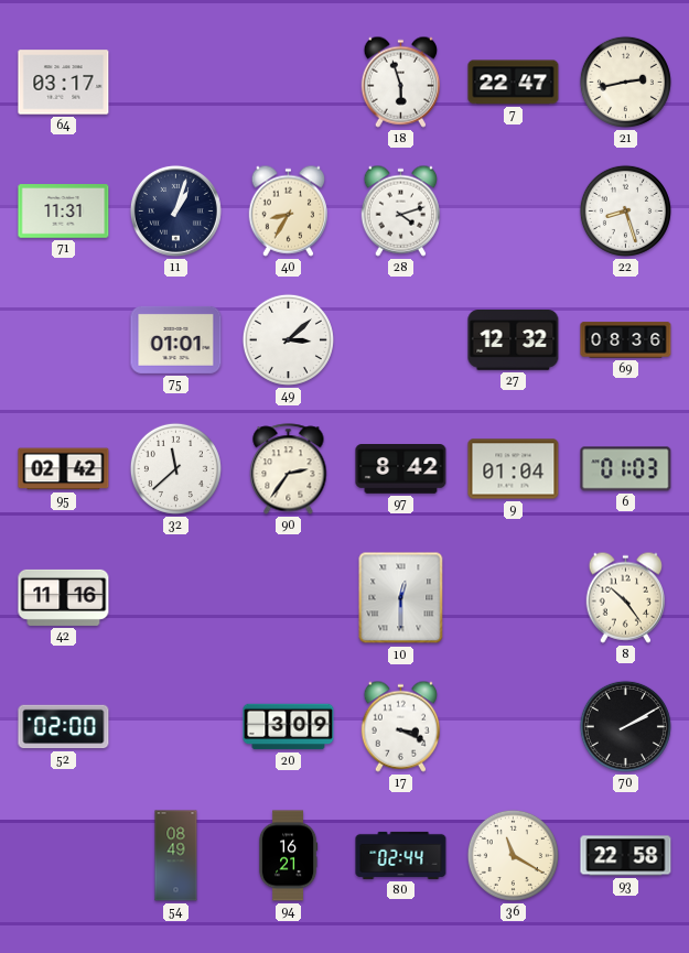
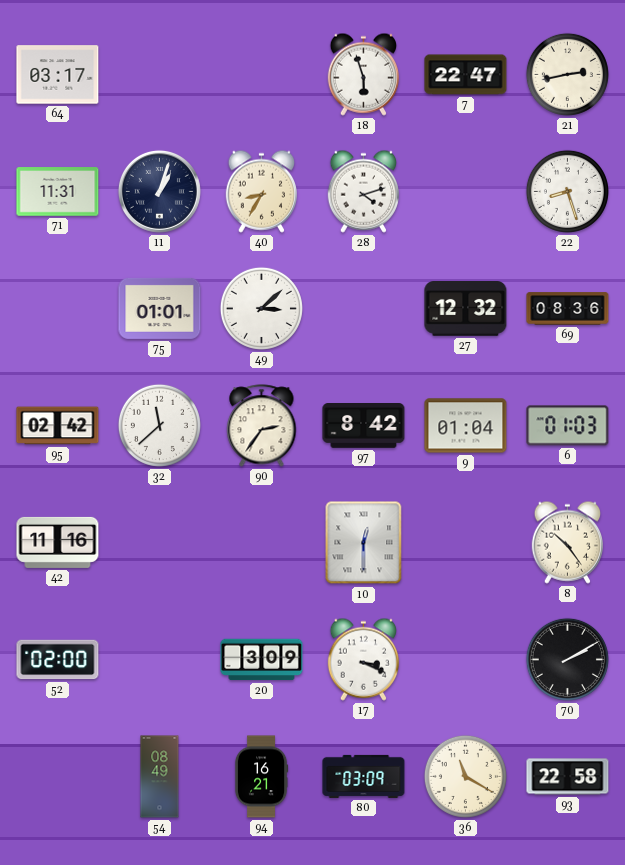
80: 02:44 -> 03:09
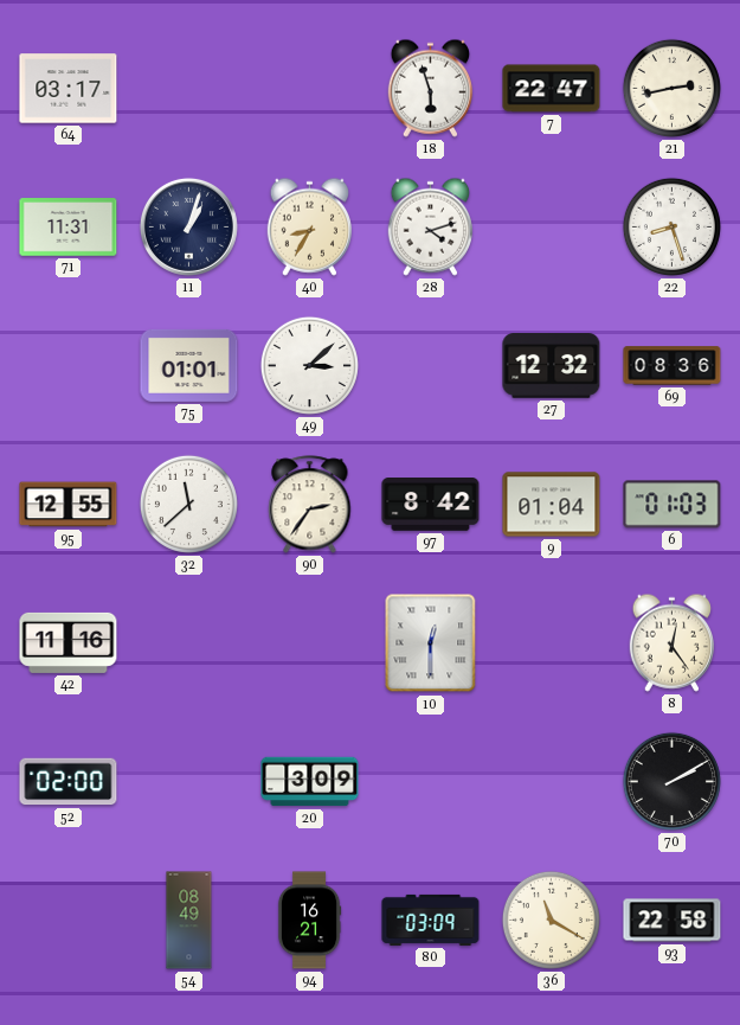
95: 02:42 -> 12:55
8: 10:24 -> 12:24
17: 3:19 -> none
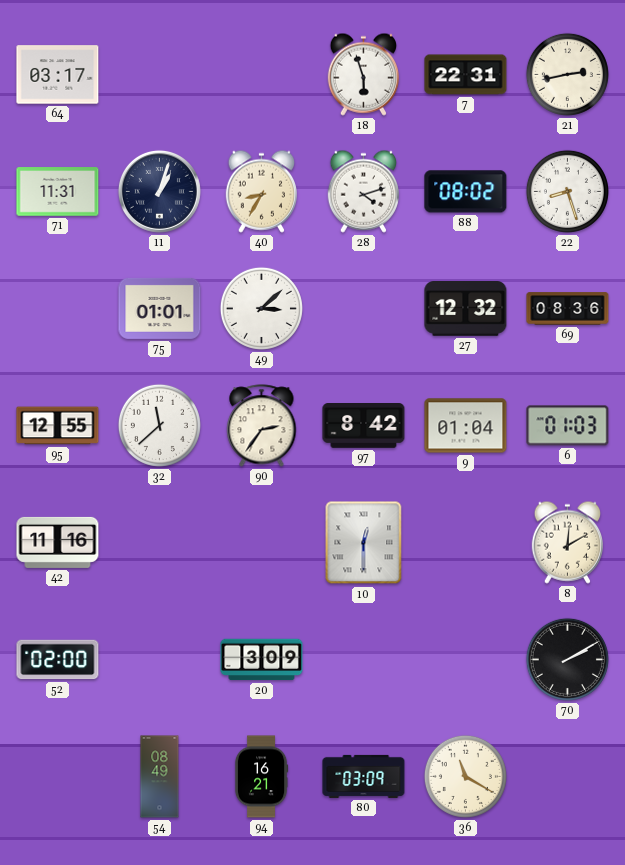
7: 22:47 -> 22:31
88: none -> 08:02
8: 12:24 -> 12:10
93: 22:58 -> none
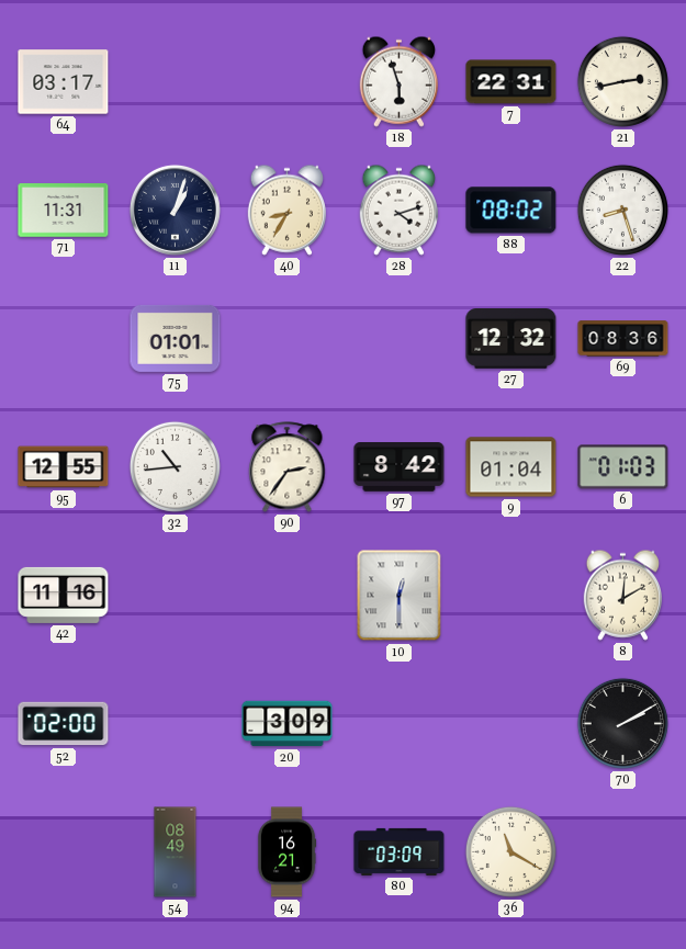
49: 3:08 -> none
32: 11:38 -> 10:44
